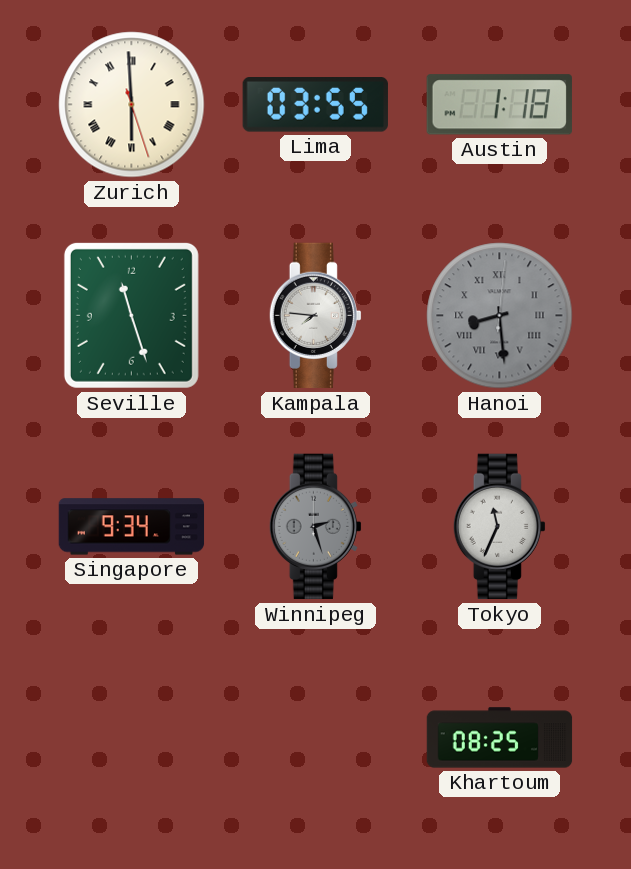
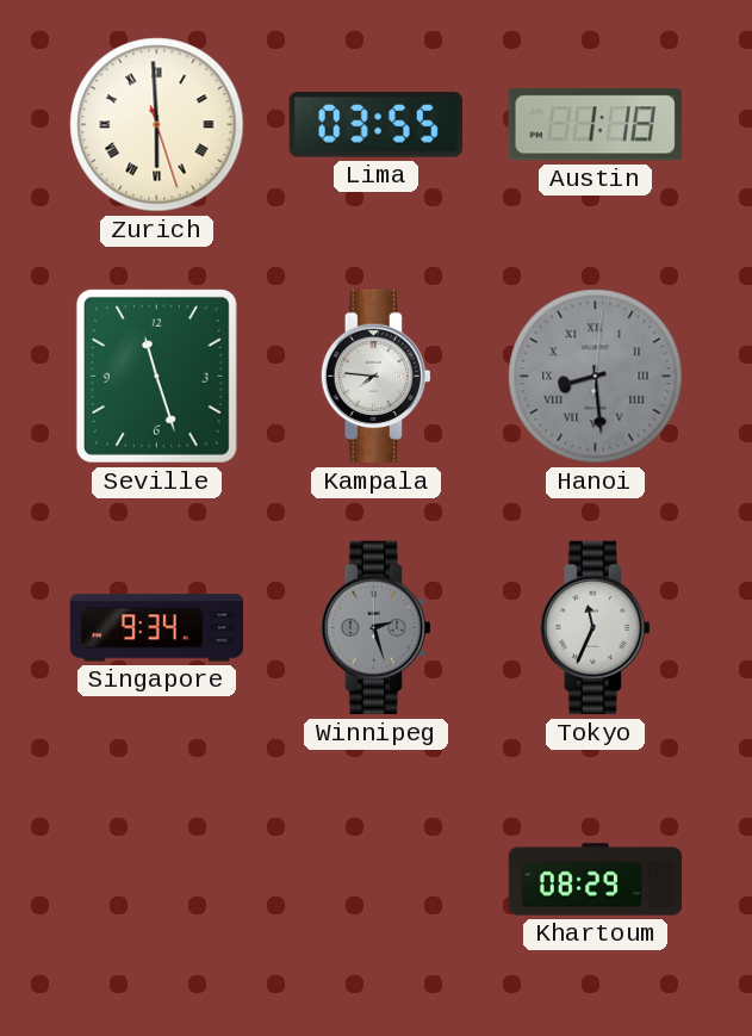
Khartoum: 08:25 -> 08:29
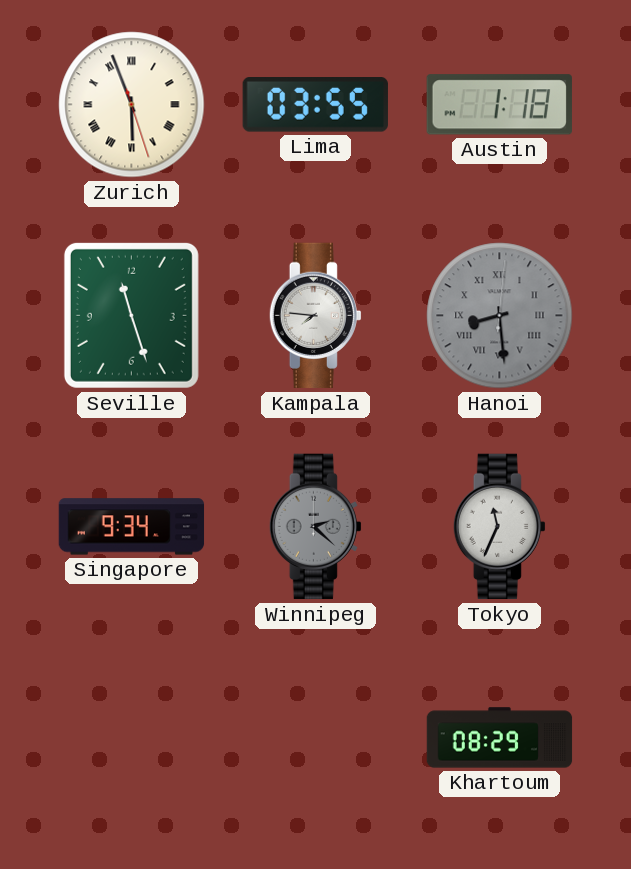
Zurich: 5:59 -> 5:56
Winnipeg: 2:27 -> 2:22
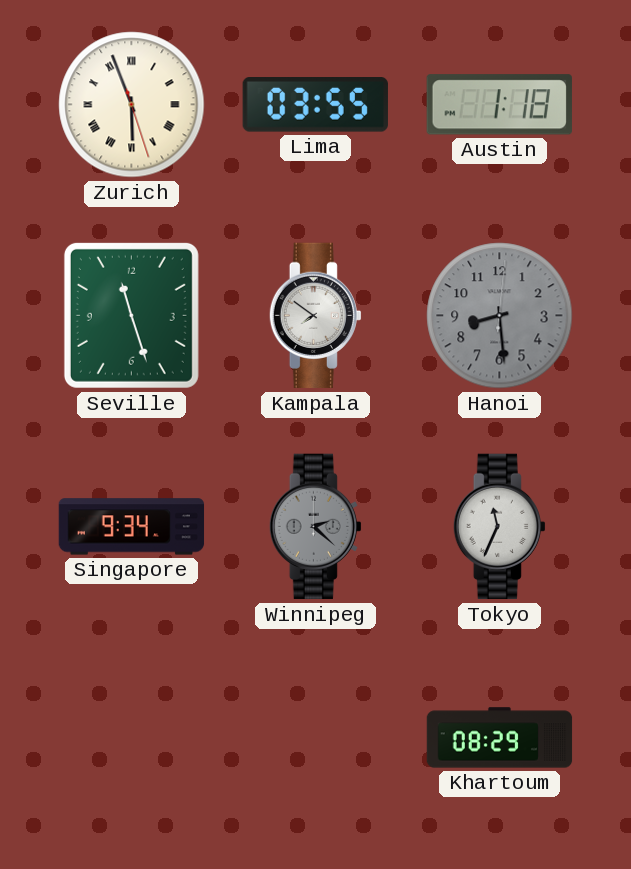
Kampala: 7:46 -> 7:51
Hanoi numerals: Roman -> Arabic
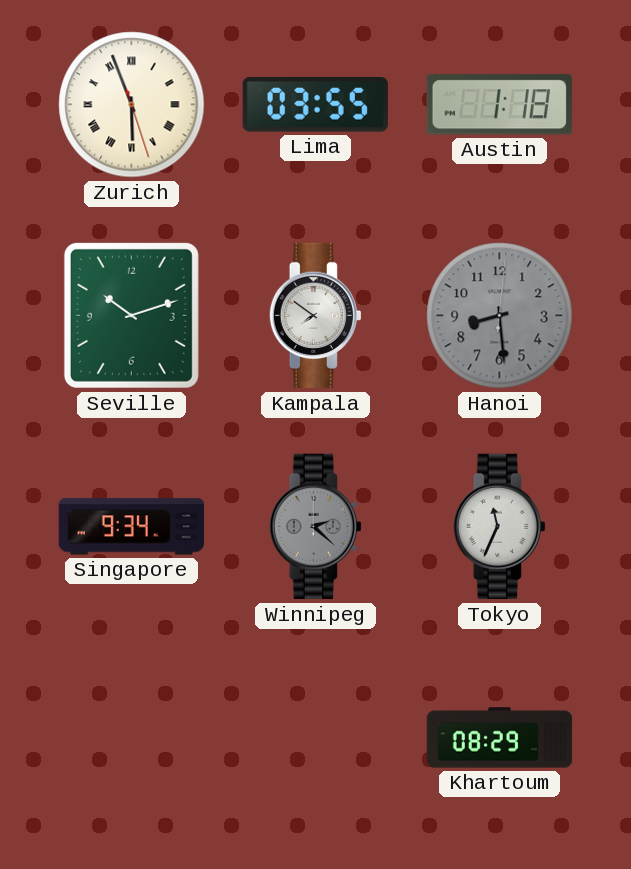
Seville: 11:27 -> 10:12
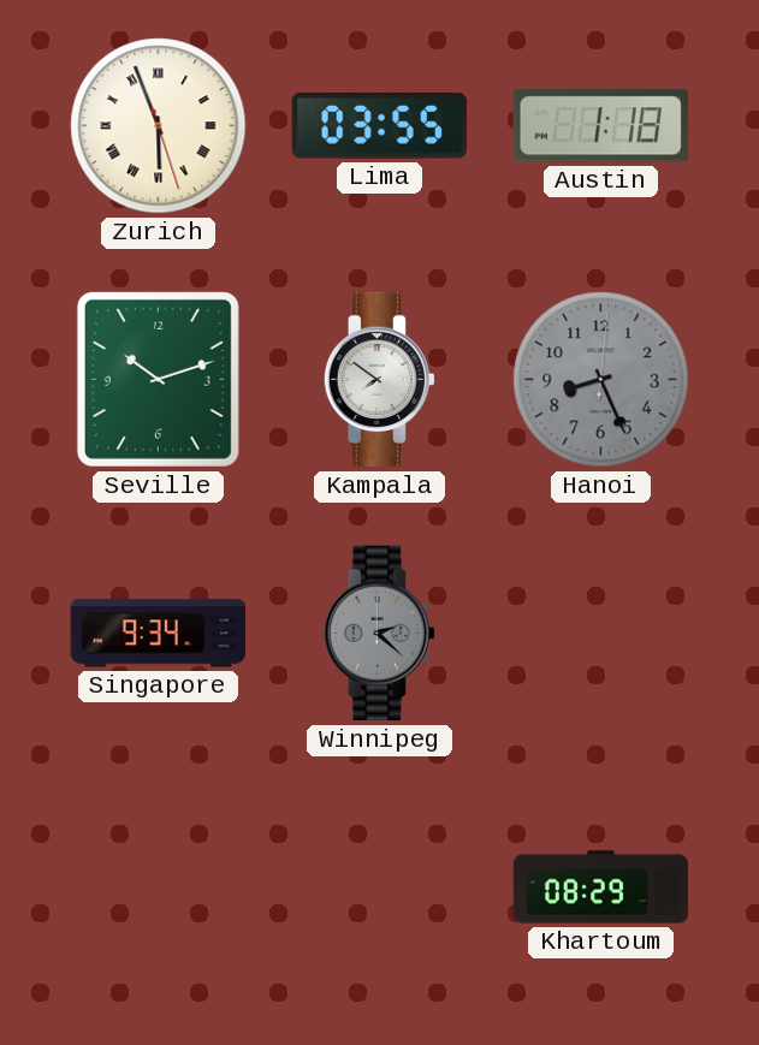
Hanoi: 8:29 -> 8:26
Tokyo: 11:34 -> none
